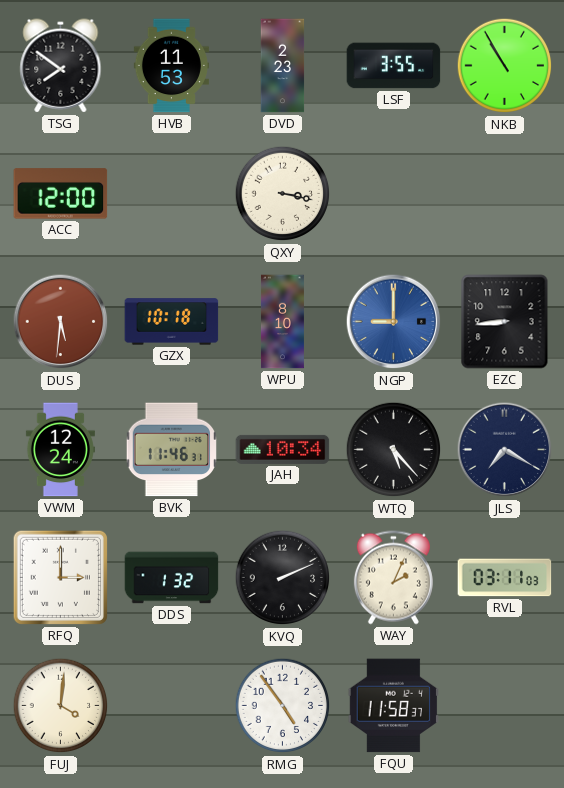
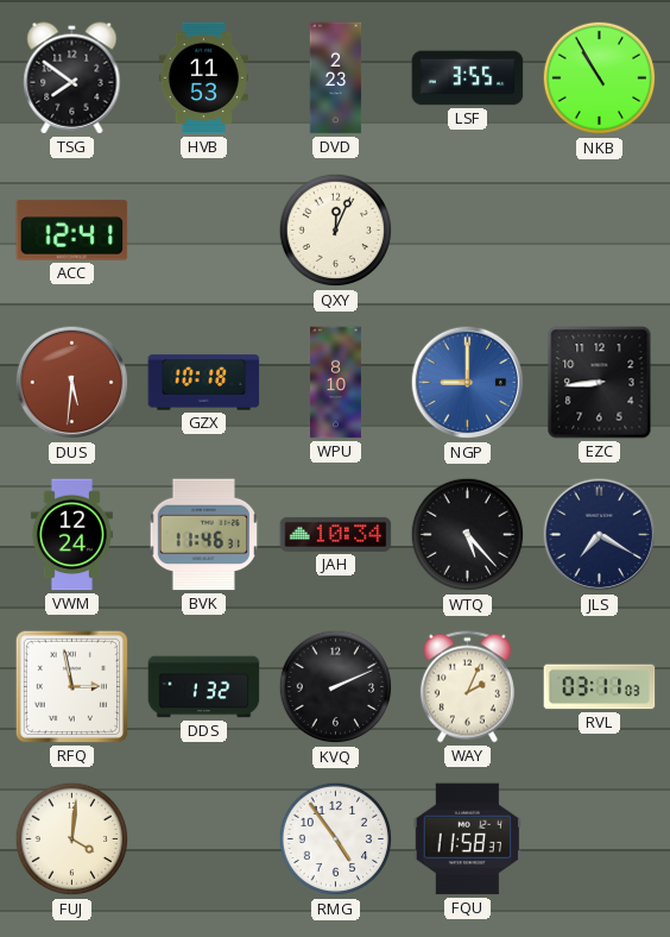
ACC: 12:00 -> 12:41
QXY: 3:17 -> 12:04
RFQ: 3:00 -> 2:58
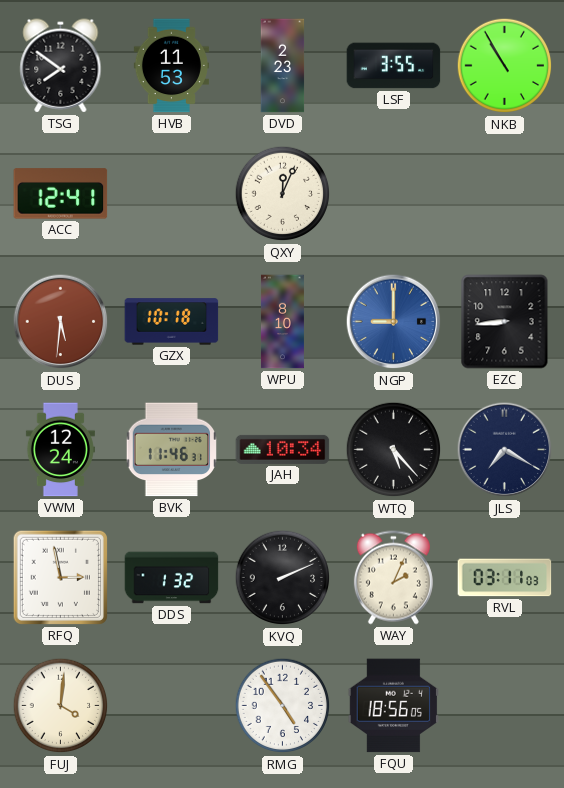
FQU: 11:58 -> 18:56
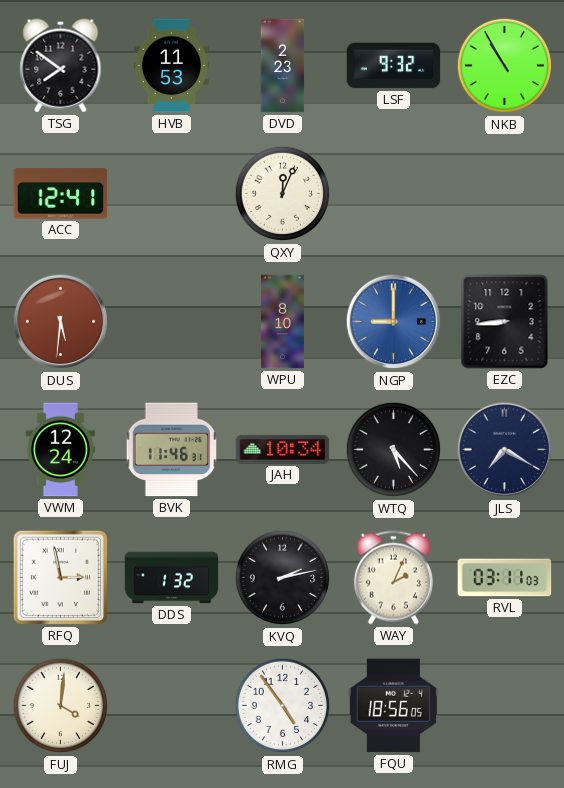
LSF: 3:55 -> 9:32
GZX: 10:18 -> none
KVQ: 2:11 -> 2:13
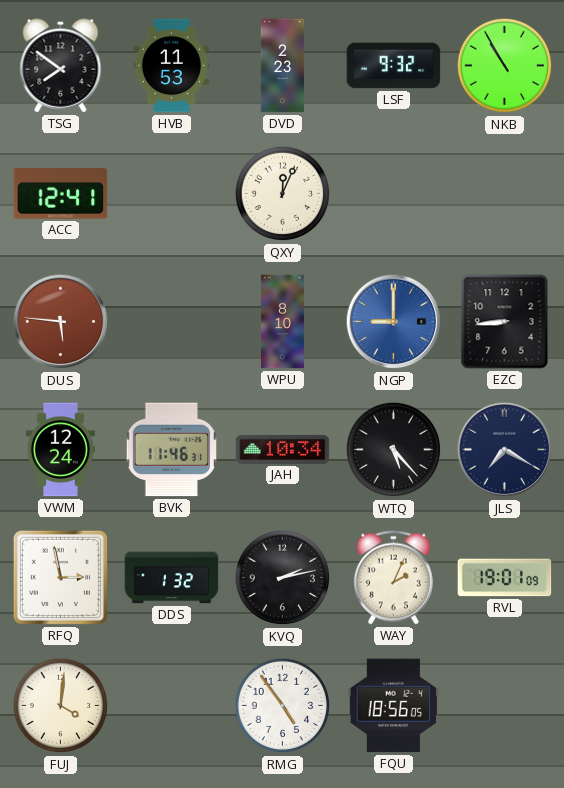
DUS: 5:31 -> 5:46
RVL: 03:11 -> 19:01
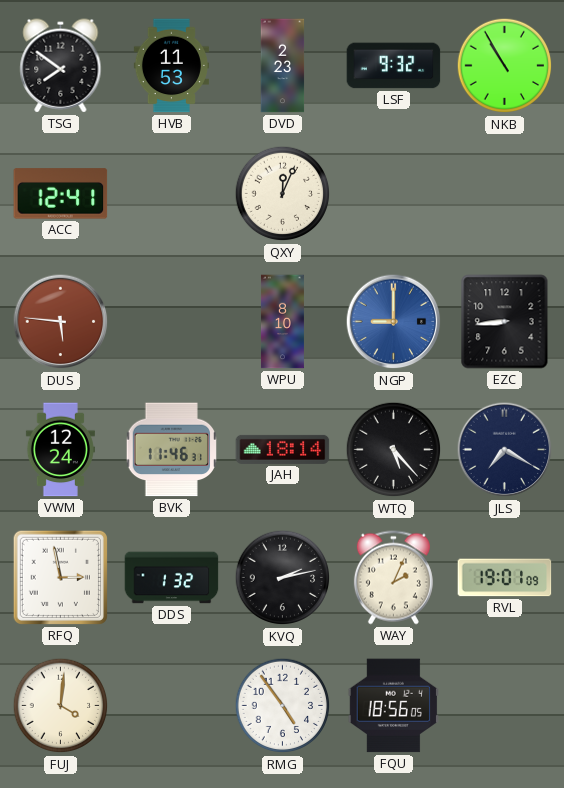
JAH: 10:34 -> 18:14
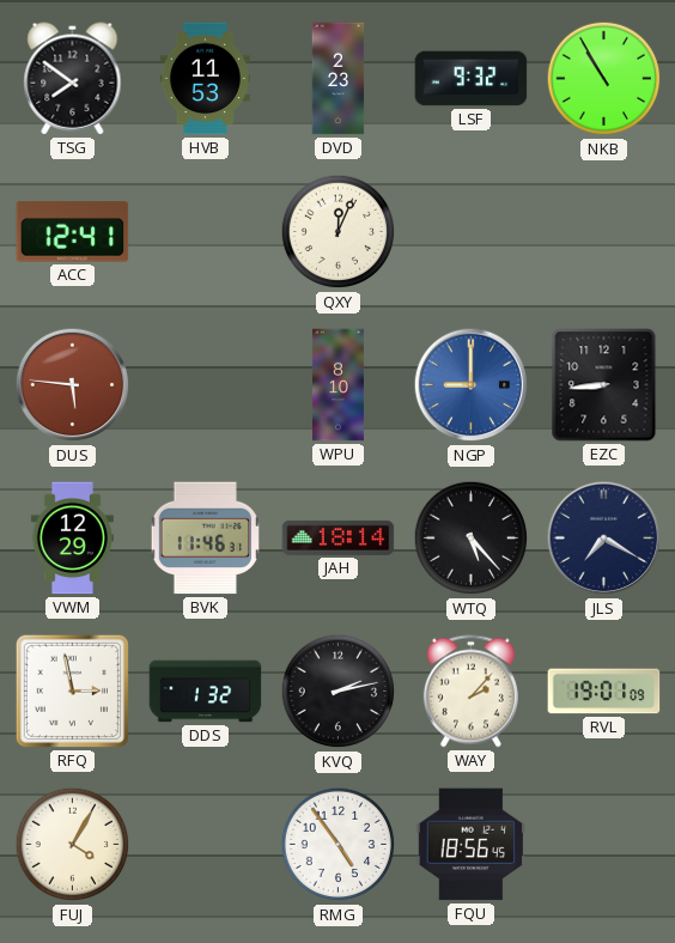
VWM: 12:24 -> 12:29
WAY: 2:04 -> 2:07
FUJ: 4:01 -> 4:05
FQU: 18:56:05 -> 18:56:45
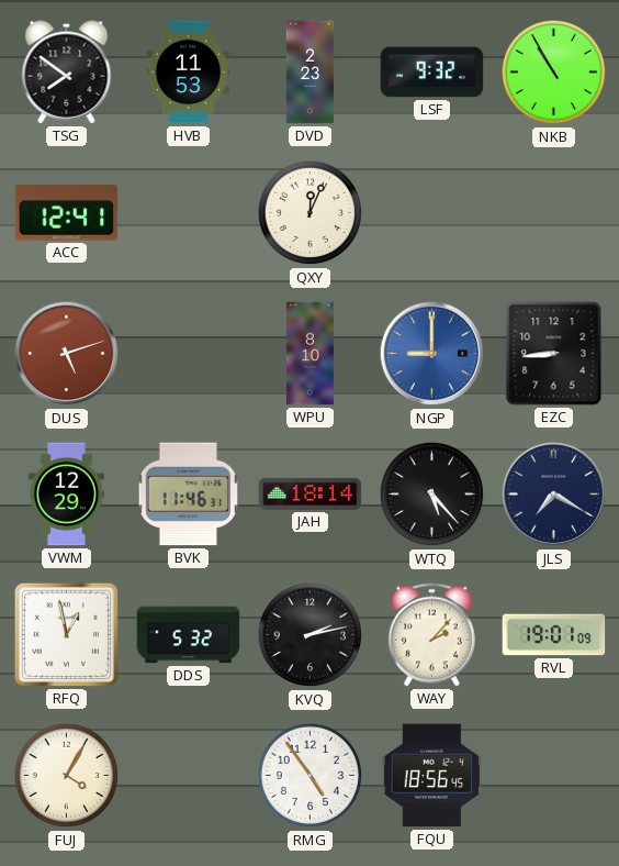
DUS: 5:46 -> 5:12
RFQ: 2:58 -> 12:58
DDS: 1:32 -> 5:32
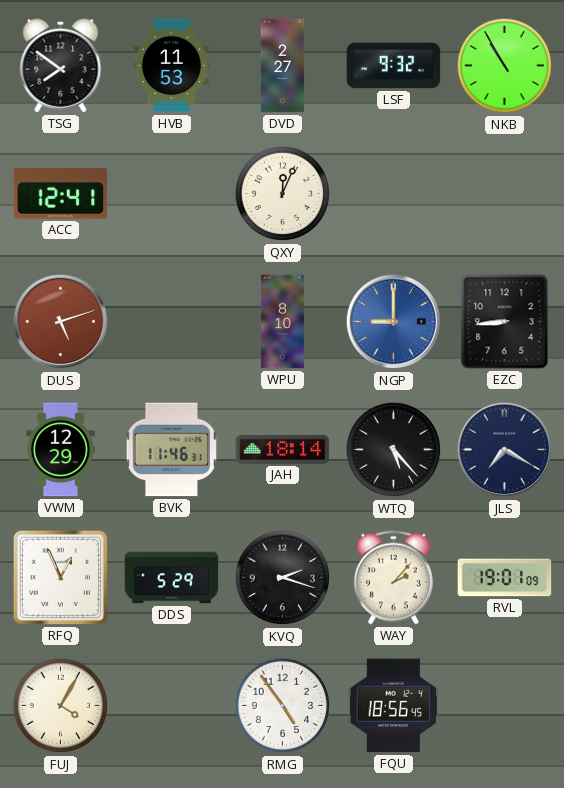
DVD: 2:23 -> 2:27
RFQ: 12:58 -> 12:56
DDS: 5:32 -> 5:29
KVQ: 2:13 -> 2:18
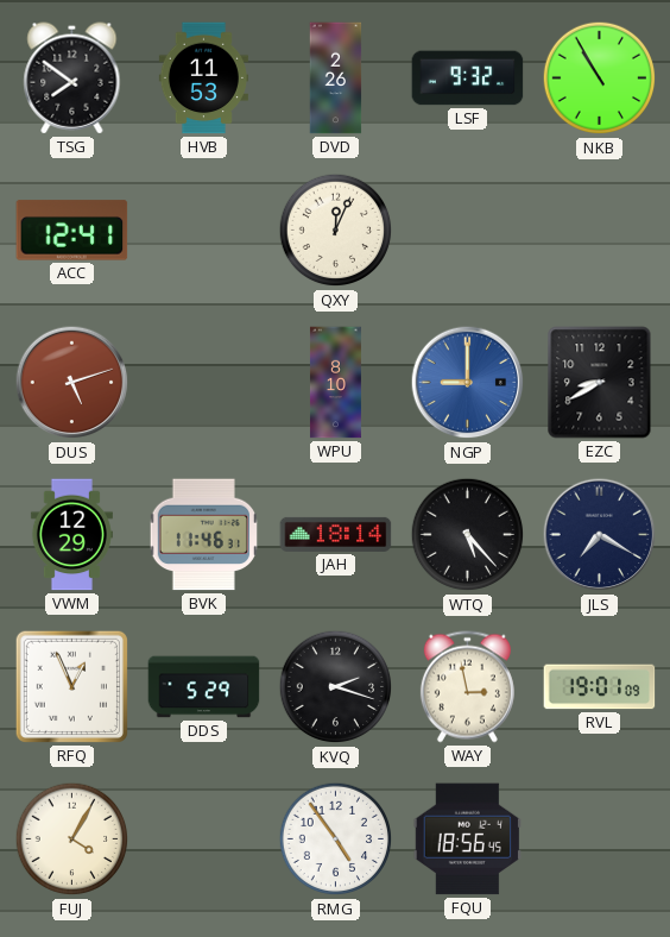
DVD: 2:27 -> 2:26
EZC: 8:44 -> 8:40
WAY: 2:07 -> 2:58
